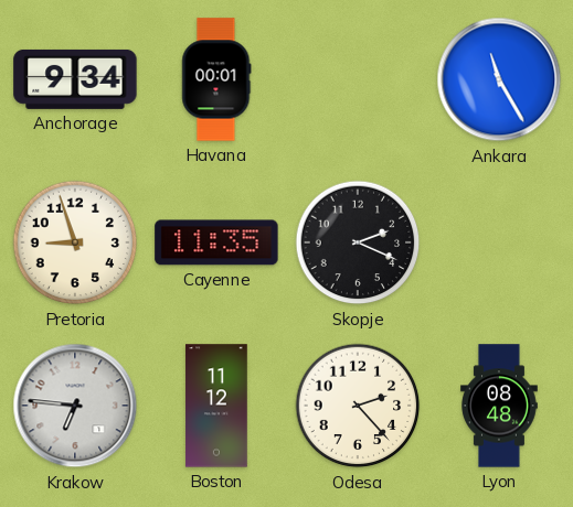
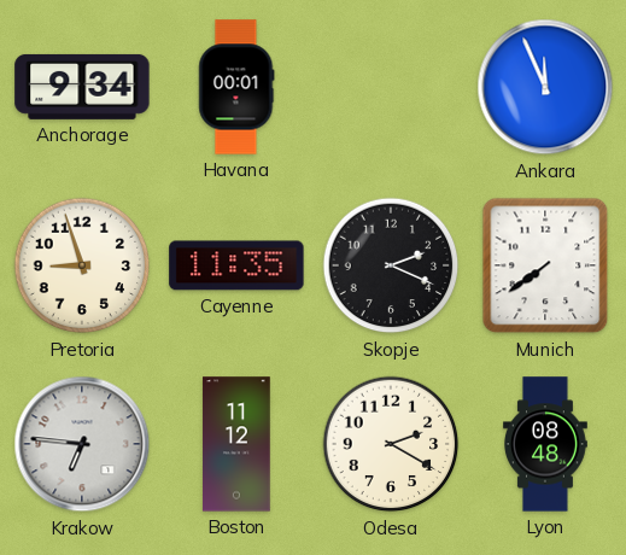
Ankara: 11:25 -> 11:56
Munich: none -> 7:39
Odesa: 2:23 -> 2:20
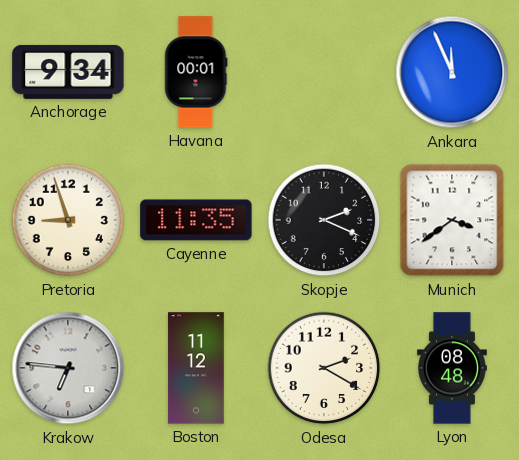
Munich: 7:39 -> 3:39
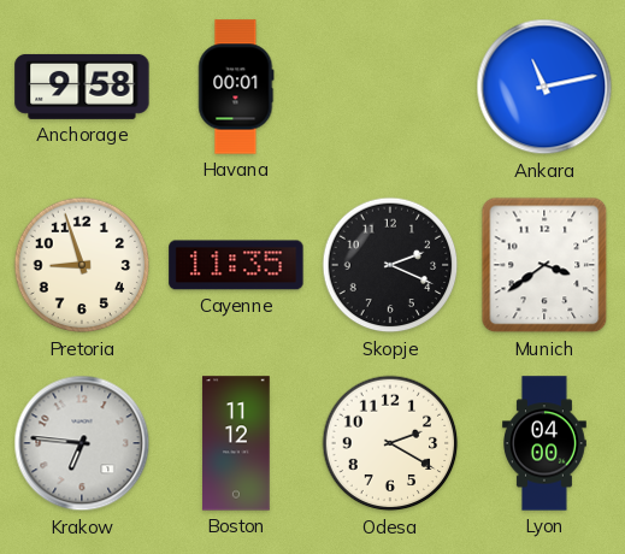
Anchorage: 9:34 -> 9:58
Ankara: 11:56 -> 11:13
Lyon: 08:48 -> 04:00
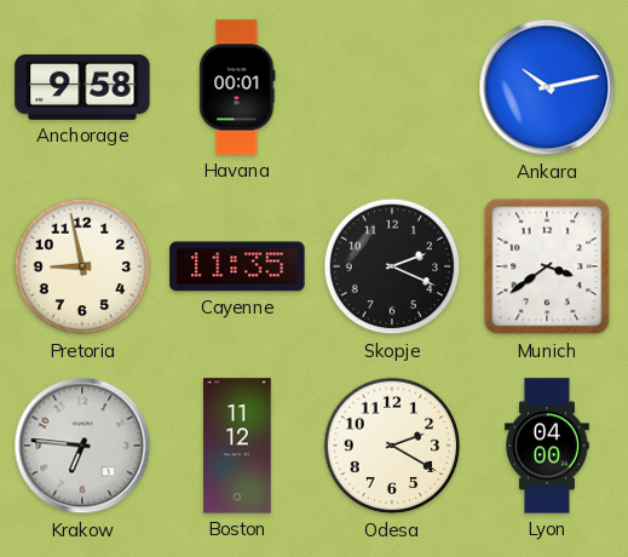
Ankara: 11:13 -> 10:13
Pretoria: 8:57 -> 8:58
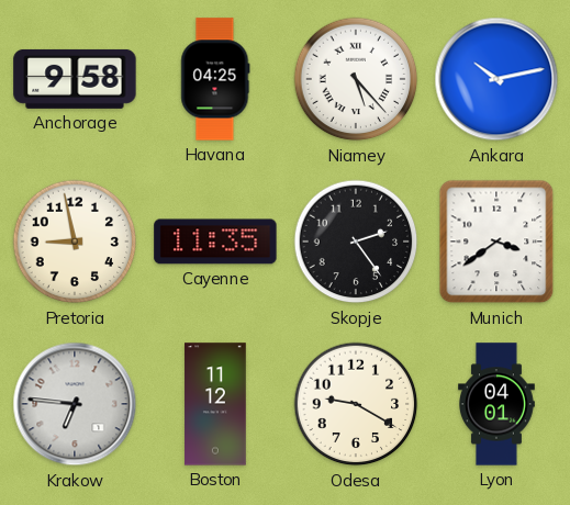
Havana: 00:01 -> 04:25
Niamey: none -> 5:23
Skopje: 2:19 -> 2:24
Odesa: 2:20 -> 9:20
Lyon: 04:00 -> 04:01
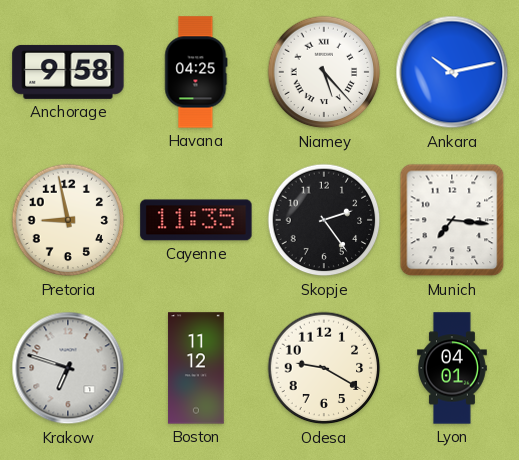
Munich: 3:39 -> 7:16
Krakow: 6:46 -> 6:48
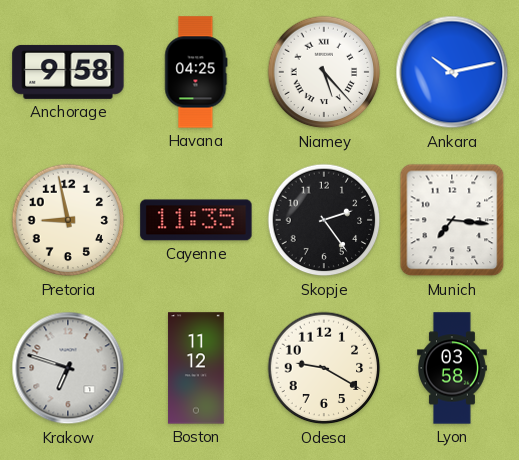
Lyon: 04:01 -> 03:58
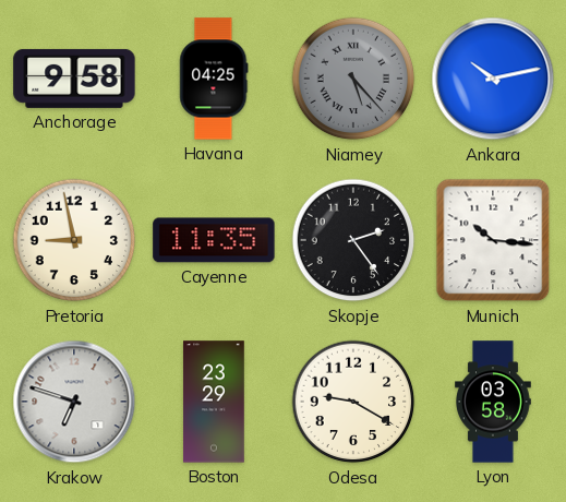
Niamey dial: white -> grey
Munich: 7:16 -> 10:16
Boston: 11:12 -> 23:29
